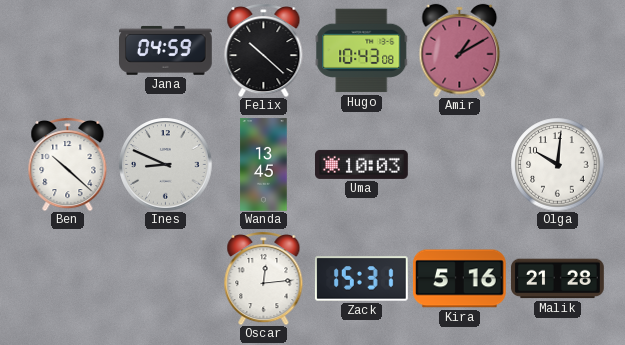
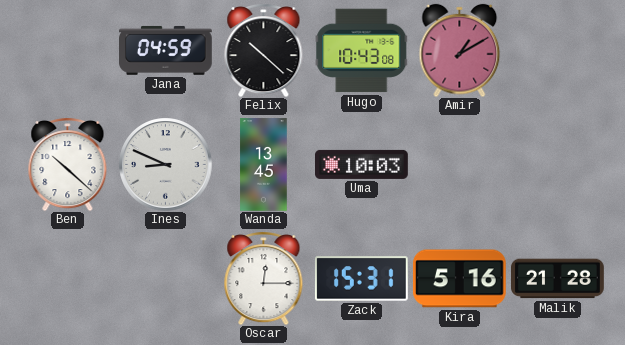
Olga: 10:01 -> none
Oscar: 12:14 -> 12:15
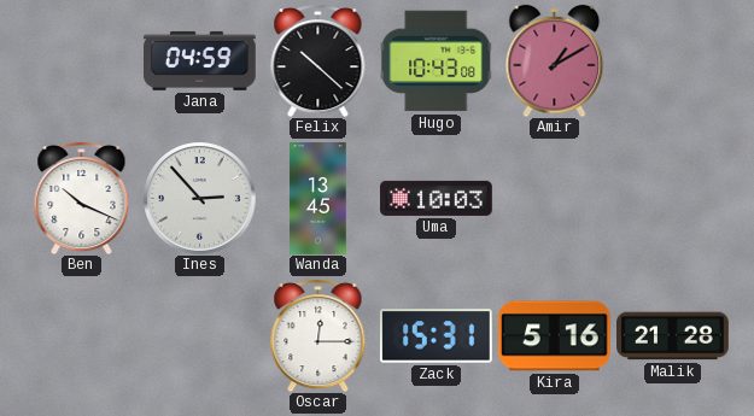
Ben: 10:22 -> 10:19
Ines: 8:49 -> 2:53
